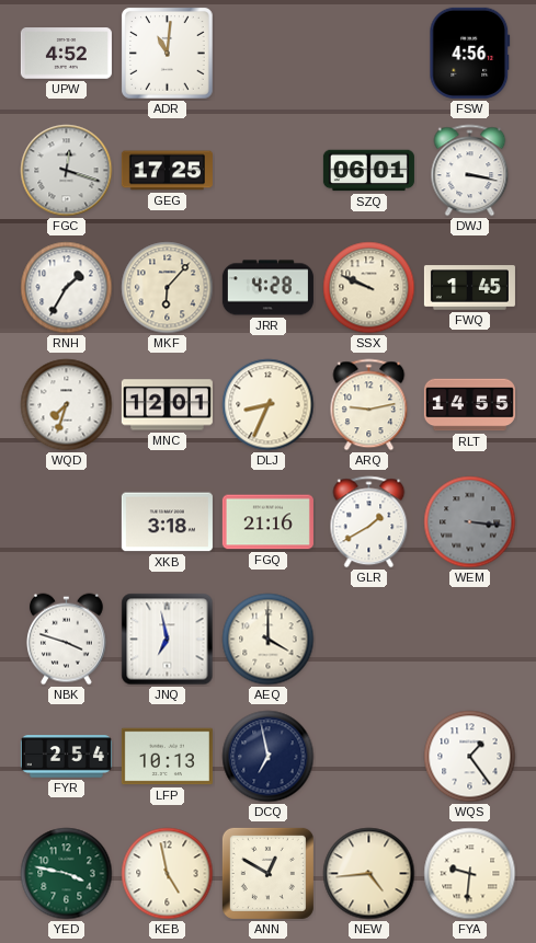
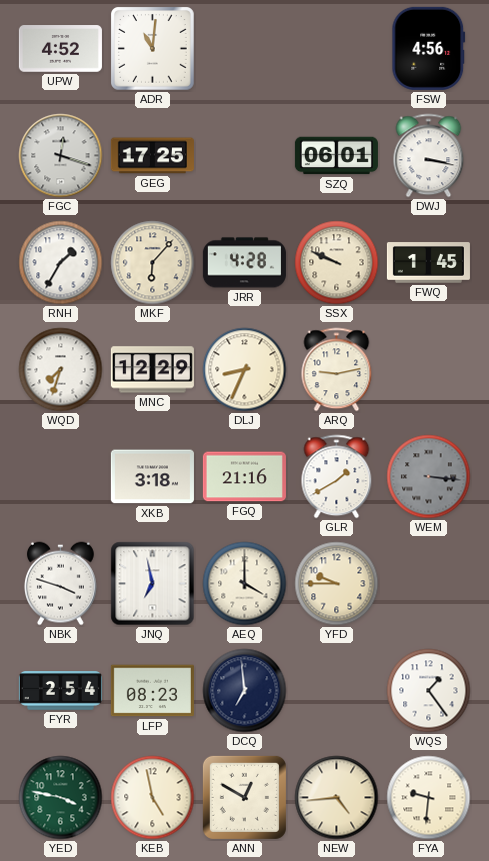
MNC: 12:01 -> 12:29
RLT: 14:55 -> none
YFD: none -> 9:45
LFP: 10:13 -> 08:23
DCQ: 6:58 -> 6:59
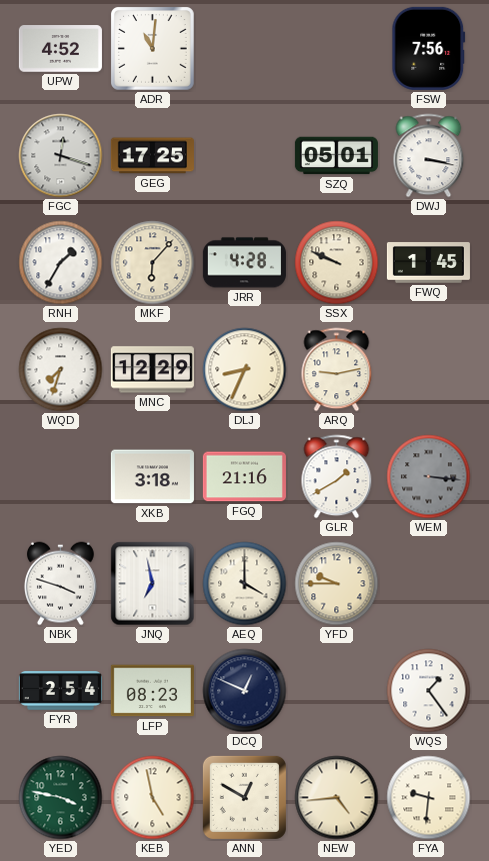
FSW: 4:56 -> 7:56
SZQ: 06:01 -> 05:01
DCQ: 6:59 -> 12:49
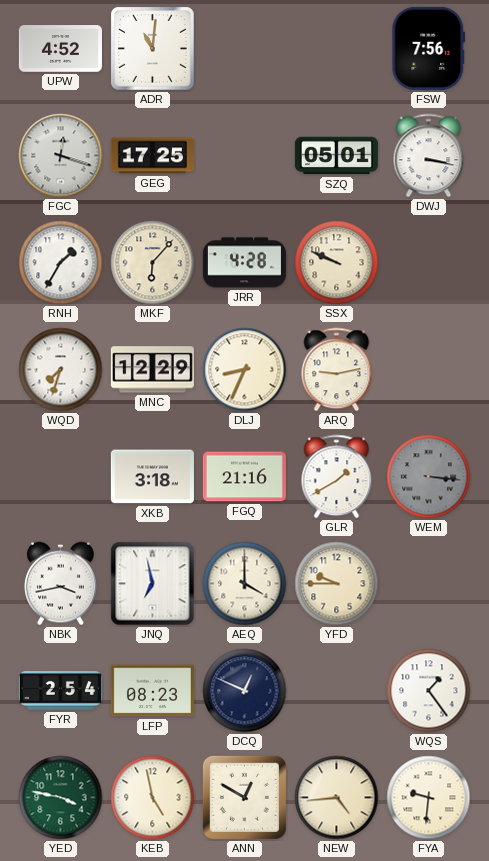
FWQ: 1:45 -> none
NBK: 3:48 -> 3:43
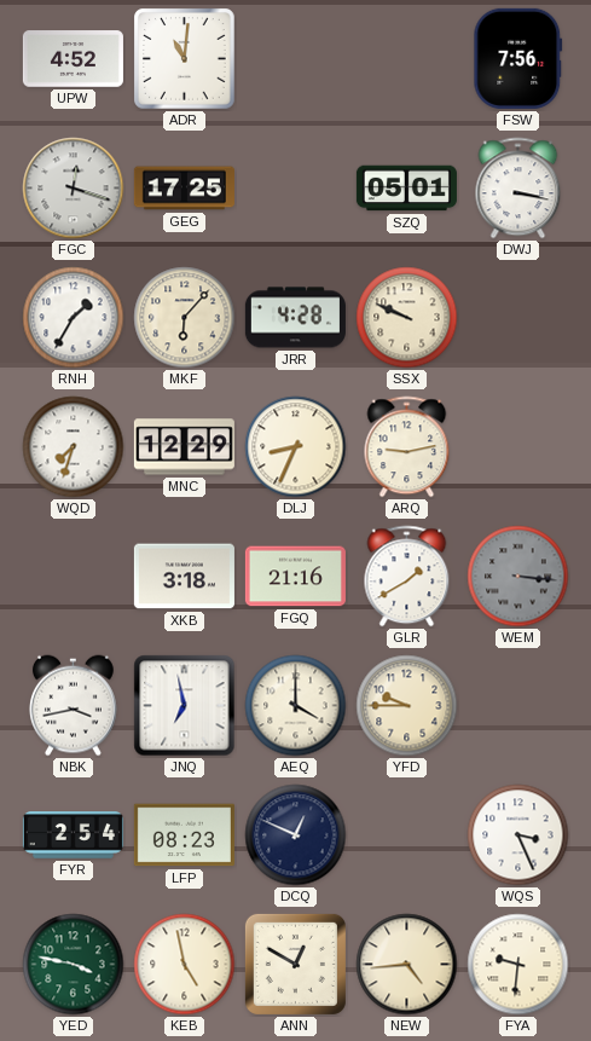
WQS: 1:24 -> 3:26
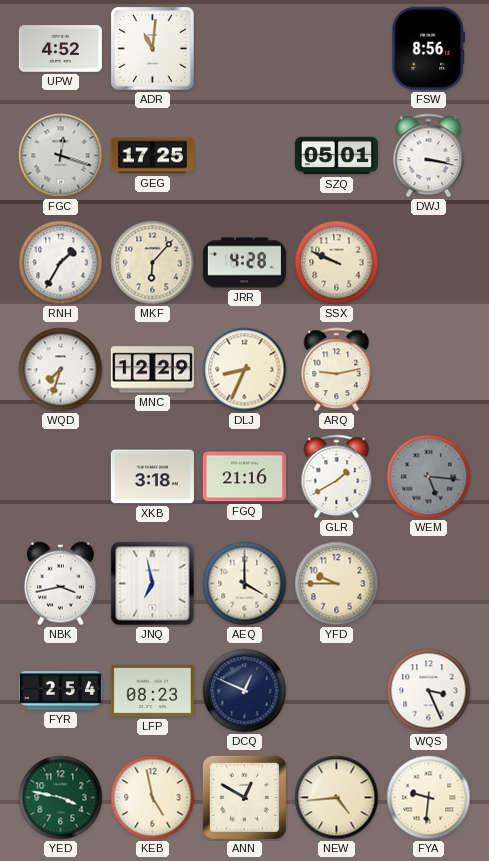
FSW: 7:56 -> 8:56
WEM: 3:16 -> 5:16
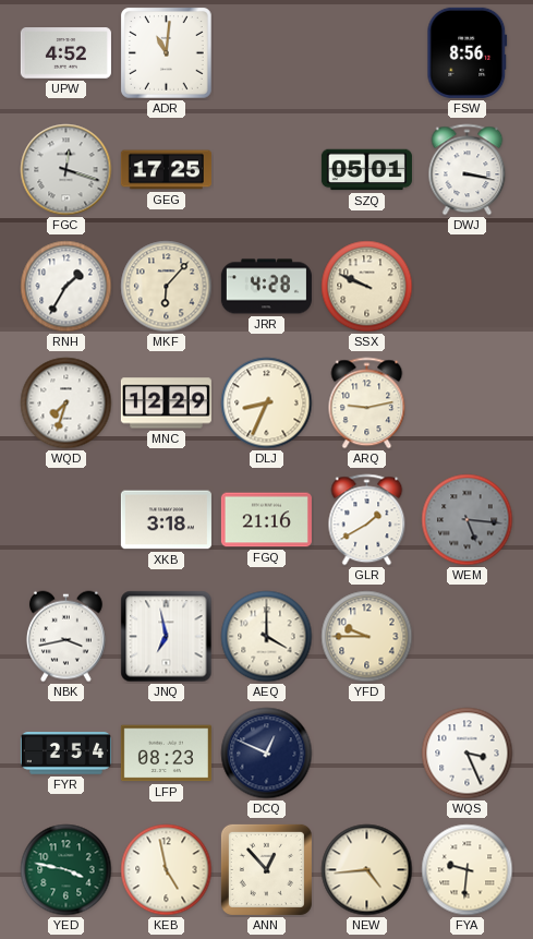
ANN: 12:50 -> 12:53
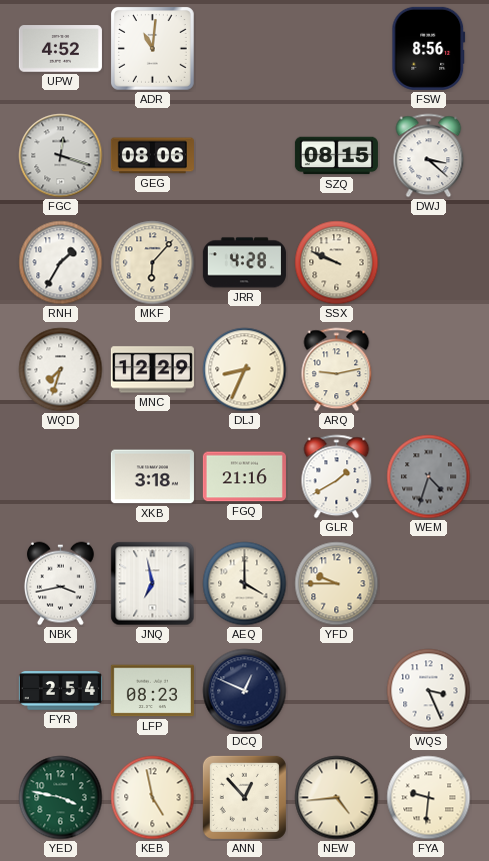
GEG: 17:25 -> 08:06
SZQ: 05:01 -> 08:15
DWJ: 3:17 -> 3:22
WEM: 5:16 -> 4:33
